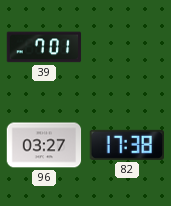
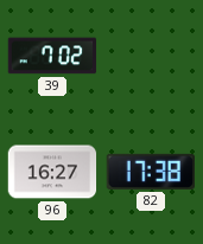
39: 7:01 -> 7:02
96: 03:27 -> 16:27
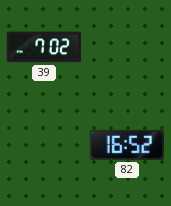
96: 16:27 -> none
82: 17:38 -> 16:52
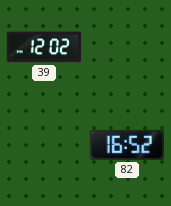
39: 7:02 -> 12:02
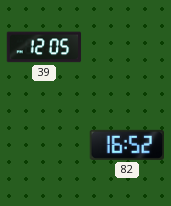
39: 12:02 -> 12:05
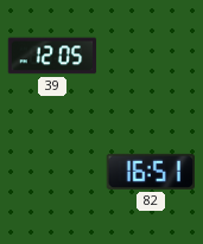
82: 16:52 -> 16:51
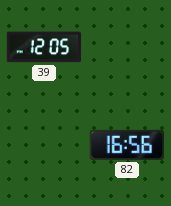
82: 16:51 -> 16:56
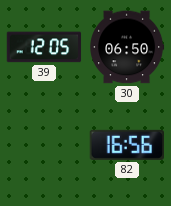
30: none -> 06:50
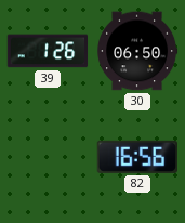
39: 12:05 -> 1:26
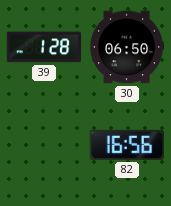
39: 1:26 -> 1:28
